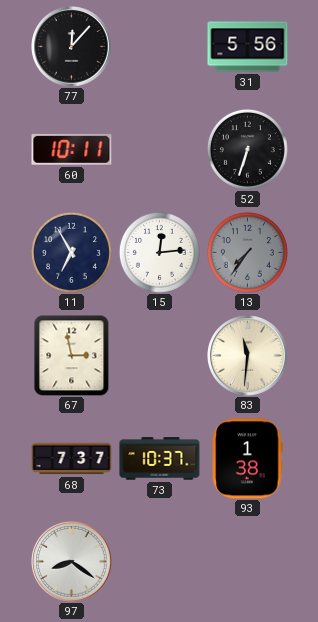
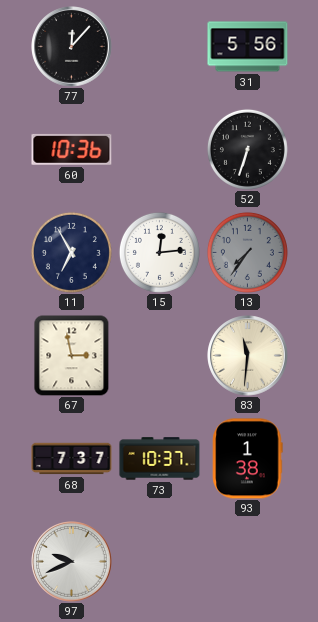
60: 10:11 -> 10:36
97: 8:21 -> 9:41
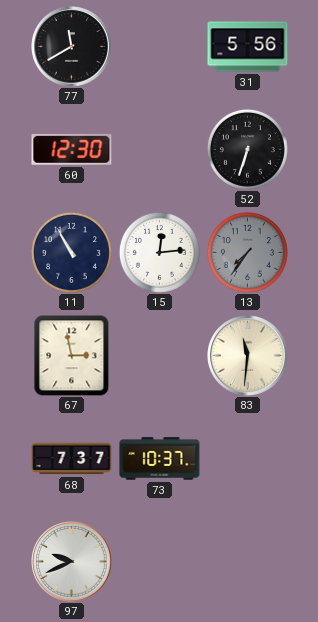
77: 12:07 -> 11:40
60: 10:36 -> 12:30
11: 6:55 -> 10:55
93: 1:38 -> none
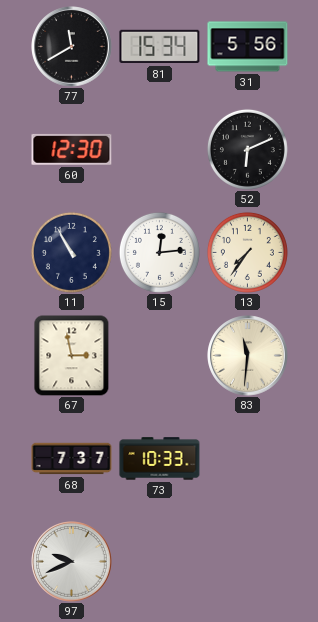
81: none -> 15:34
52: 6:33 -> 6:11
13 dial: grey -> cream
73: 10:37 -> 10:33
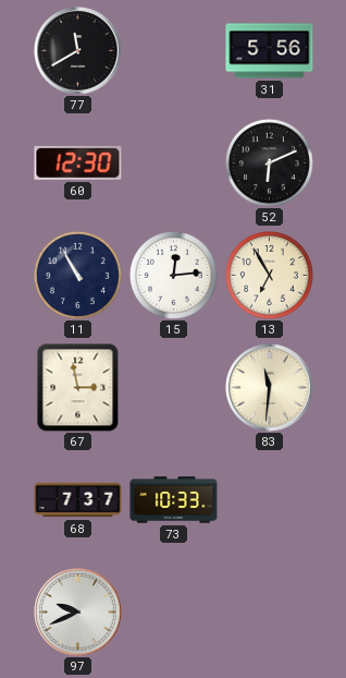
81: 15:34 -> none
13: 7:36 -> 6:55
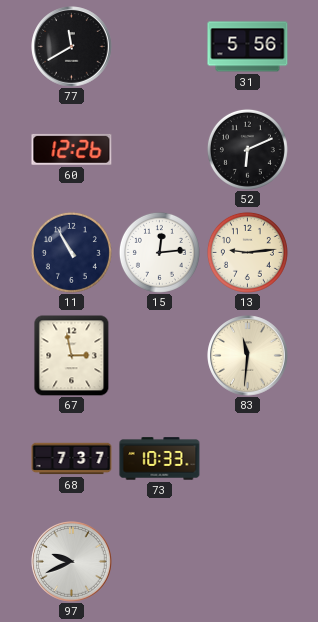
60: 12:30 -> 12:26
13: 6:55 -> 9:14
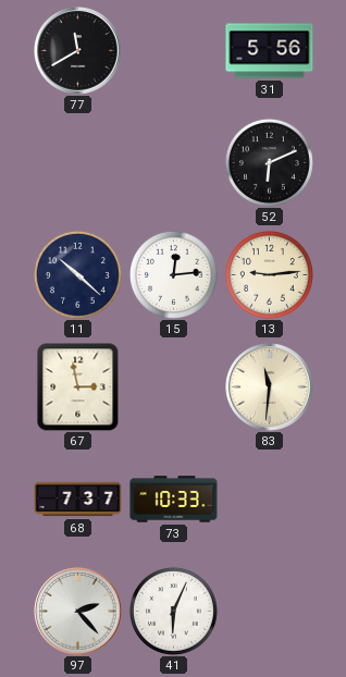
60: 12:26 -> none
11: 10:55 -> 10:22
97: 9:41 -> 2:23
41: none -> 6:04
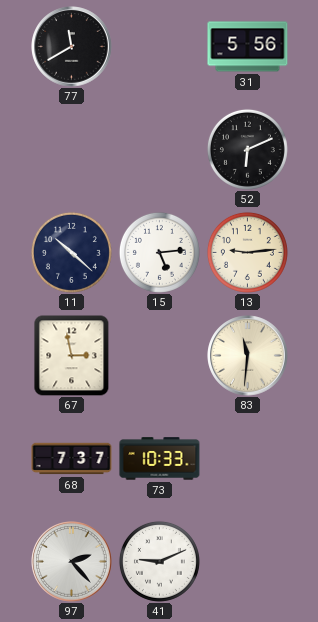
15: 12:14 -> 5:14
41: 6:04 -> 9:11
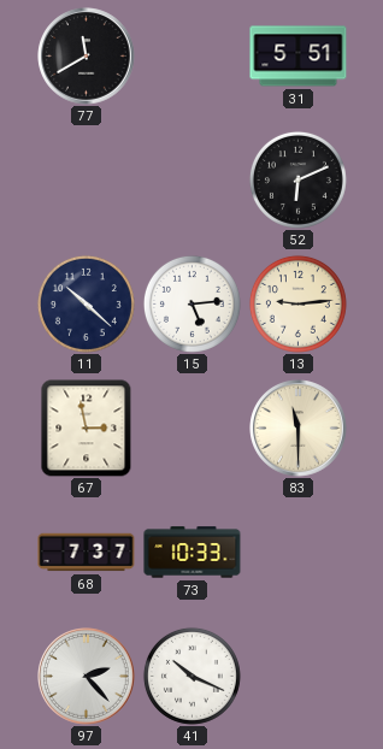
31: 5:56 -> 5:51
83: 11:31 -> 11:30
41: 9:11 -> 10:19
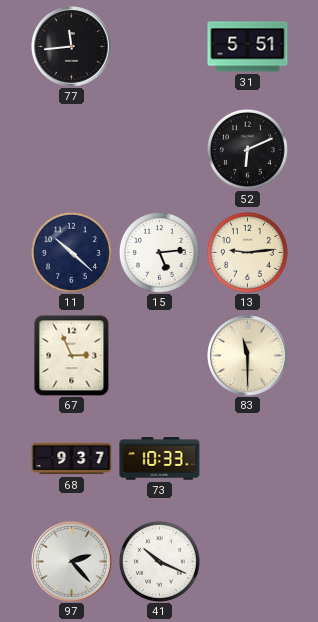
77: 11:40 -> 11:44
67: 2:58 -> 2:56
68: 7:37 -> 9:37
